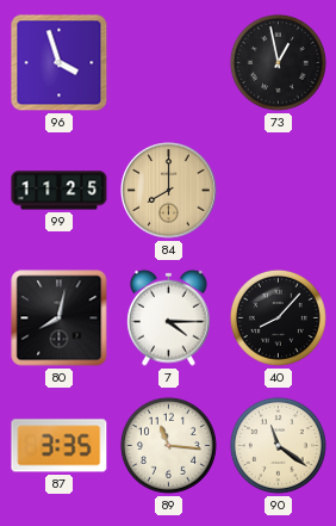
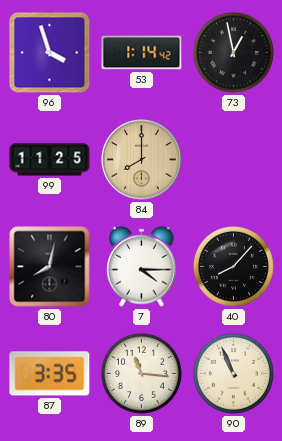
53: none -> 1:14
90: 11:21 -> 10:56
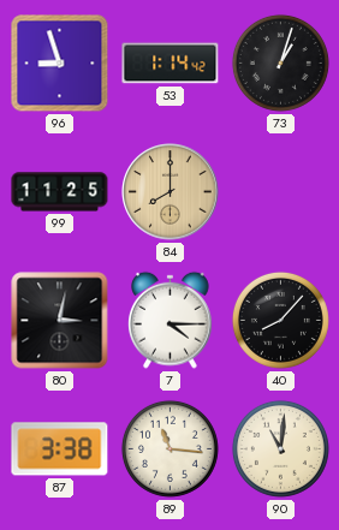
96: 3:57 -> 8:57
73: 12:58 -> 1:03
80: 8:02 -> 3:02
87: 3:35 -> 3:38
90: 10:56 -> 11:01
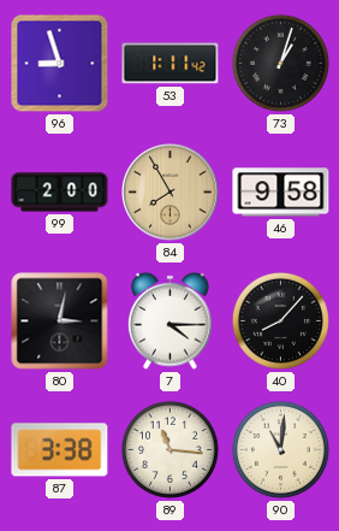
53: 1:14 -> 1:11
99: 11:25 -> 2:00
84: 8:00 -> 7:55
46: none -> 9:58
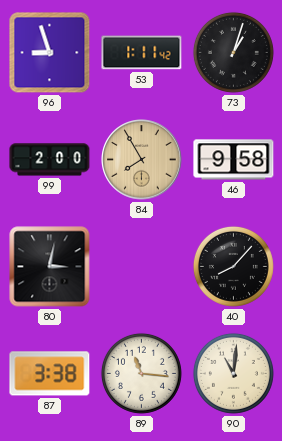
7: 4:15 -> none
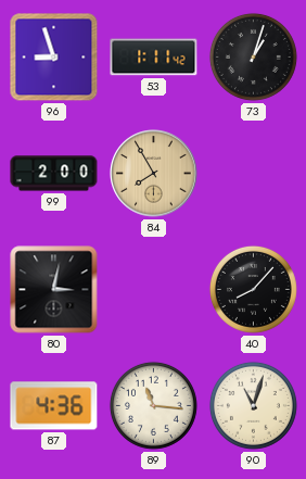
46: 9:58 -> none
87: 3:38 -> 4:36
90: 11:01 -> 11:03
